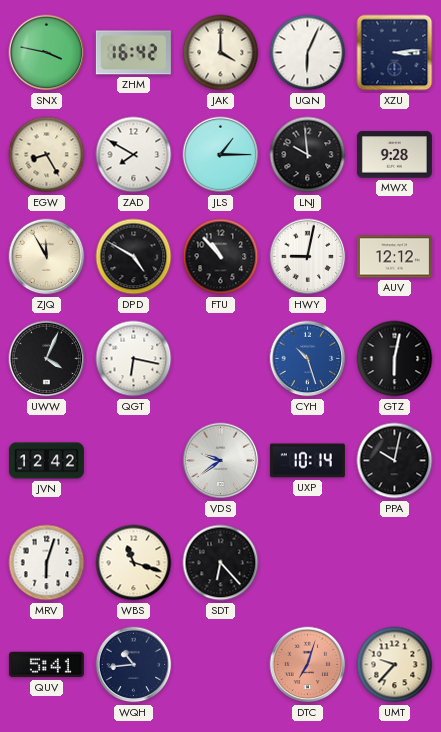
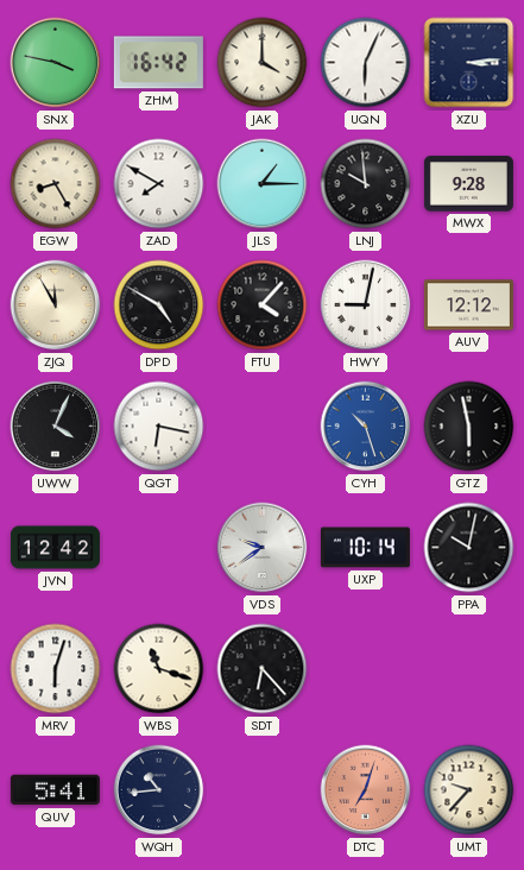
FTU: 10:53 -> 4:07
GTZ: 6:02 -> 5:58
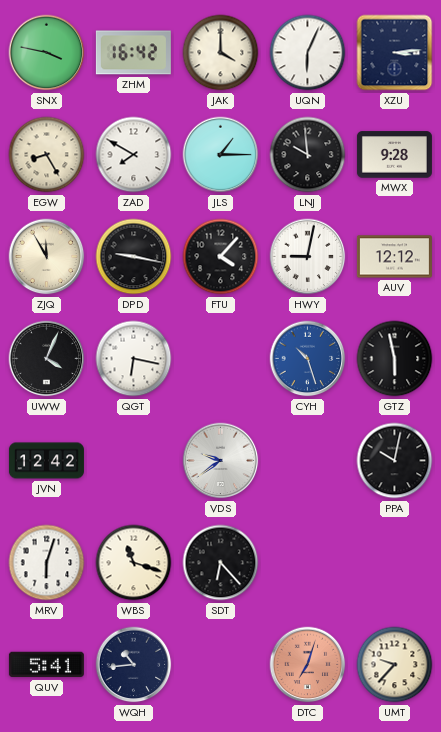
DPD: 4:50 -> 9:17
UXP: 10:14 -> none
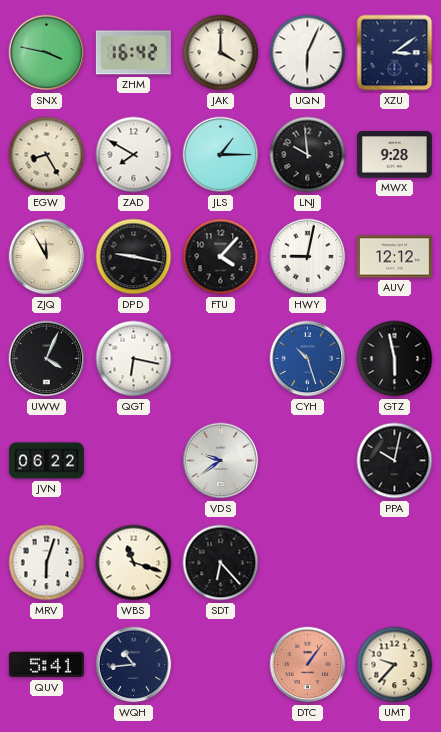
XZU: 3:14 -> 3:09
JVN: 12:42 -> 06:22
DTC: 7:03 -> 1:06
